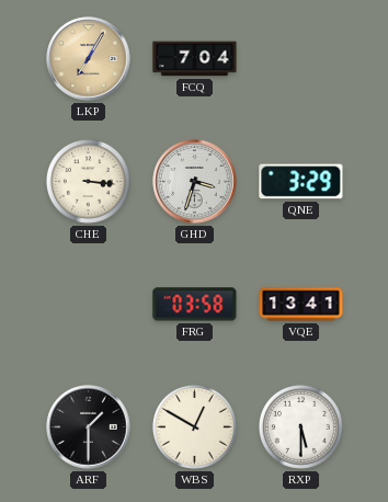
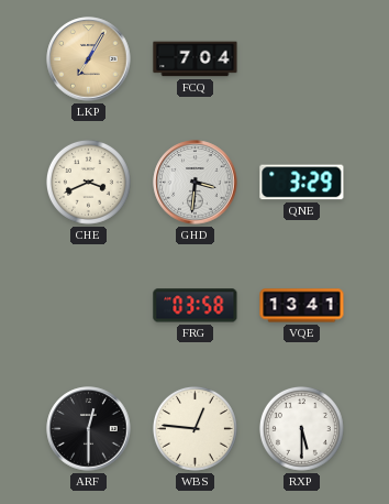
CHE: 3:16 -> 3:41
GHD: 3:33 -> 3:31
ARF: 1:30 -> 12:30
WBS: 12:50 -> 12:46
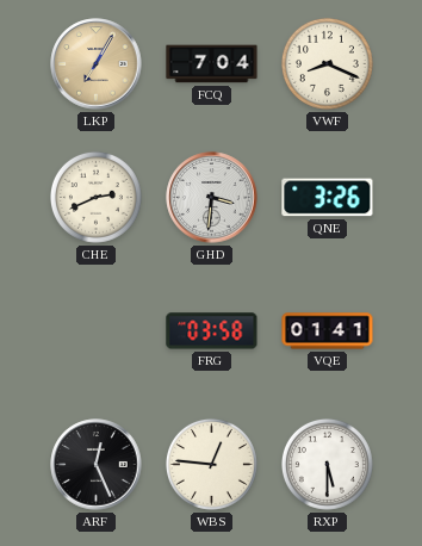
VWF: none -> 8:19
CHE: 3:41 -> 2:41
QNE: 3:29 -> 3:26
VQE: 13:41 -> 01:41
ARF: 12:30 -> 12:26
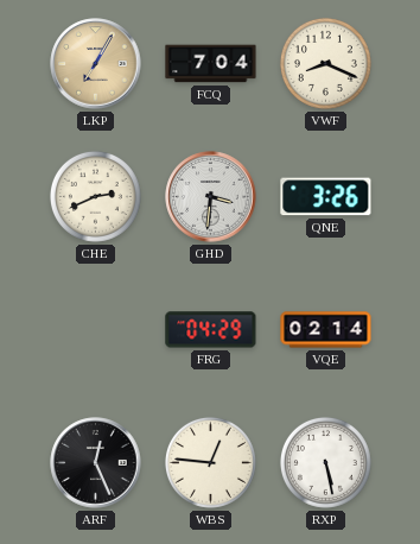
FRG: 03:58 -> 04:29
VQE: 01:41 -> 02:14
RXP: 5:30 -> 5:28
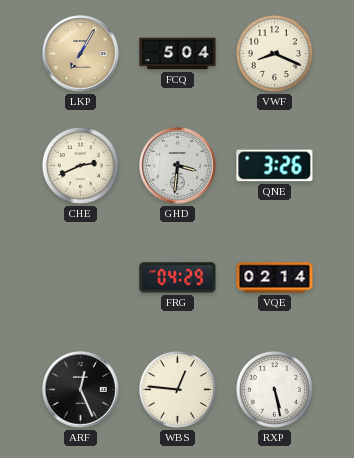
FCQ: 7:04 -> 5:04
